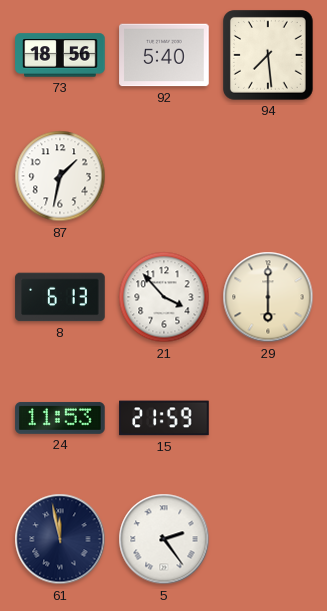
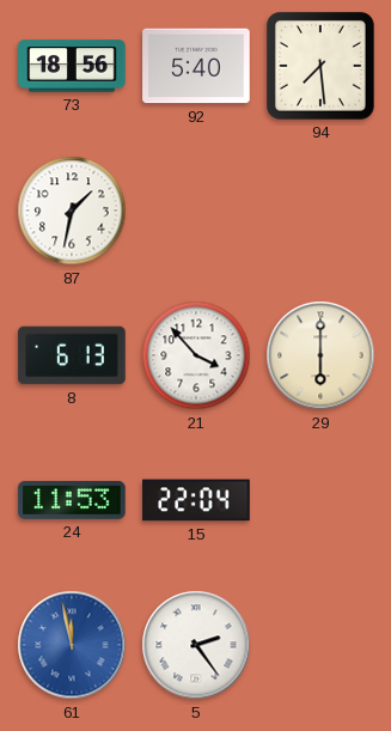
15: 21:59 -> 22:04
61 dial: navy -> blue
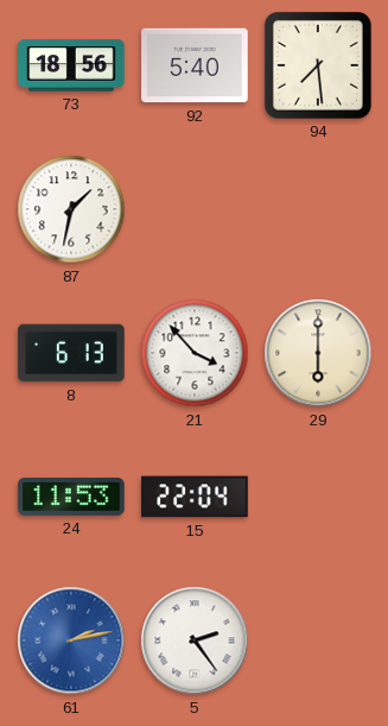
61: 11:58 -> 2:13
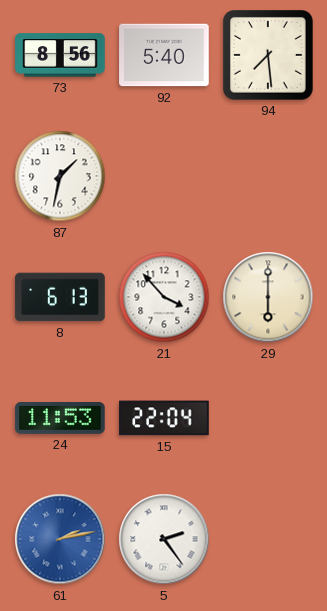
73: 18:56 -> 8:56
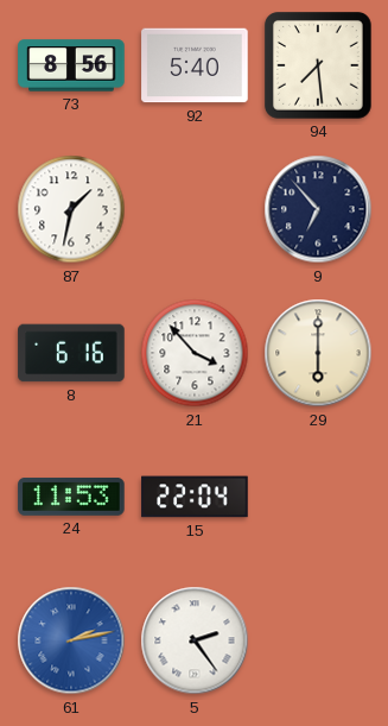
9: none -> 6:53
8: 6:13 -> 6:16
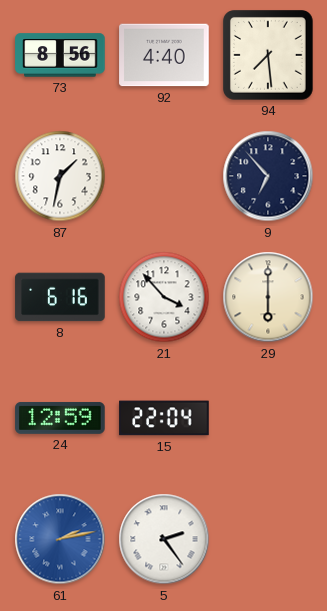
92: 5:40 -> 4:40
24: 11:53 -> 12:59
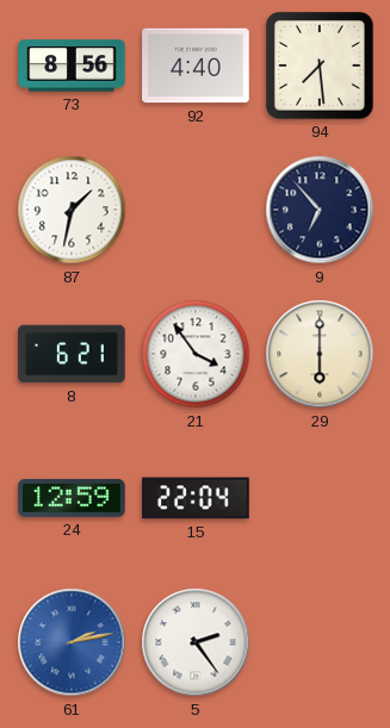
8: 6:16 -> 6:21
21: 3:53 -> 3:54
